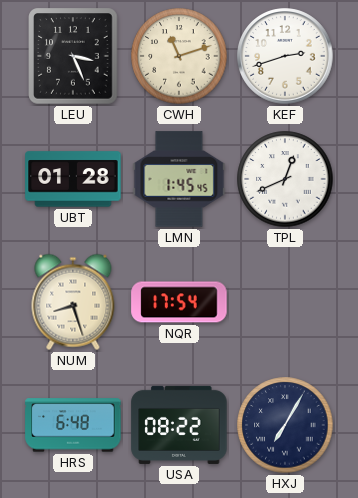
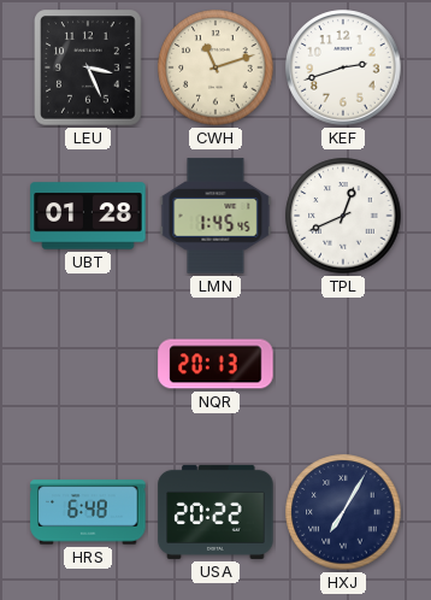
NUM: 8:27 -> none
NQR: 17:54 -> 20:13
USA: 08:22 -> 20:22
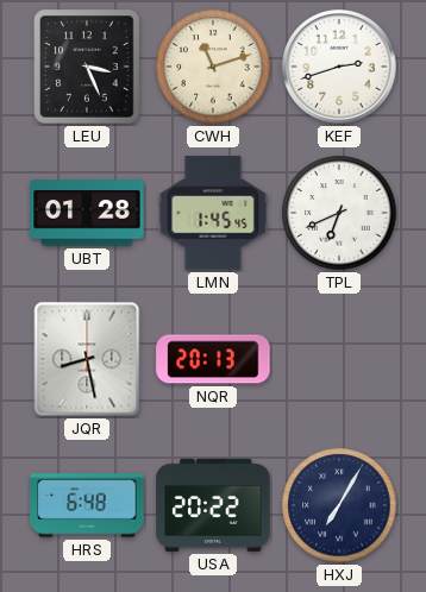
TPL: 12:41 -> 6:41
JQR: none -> 8:28
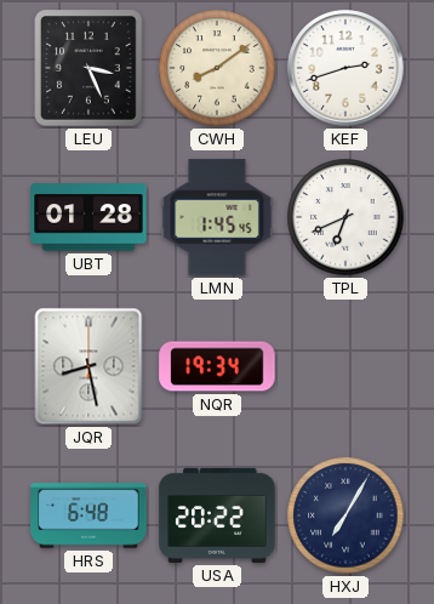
CWH: 11:12 -> 8:09
NQR: 20:13 -> 19:34
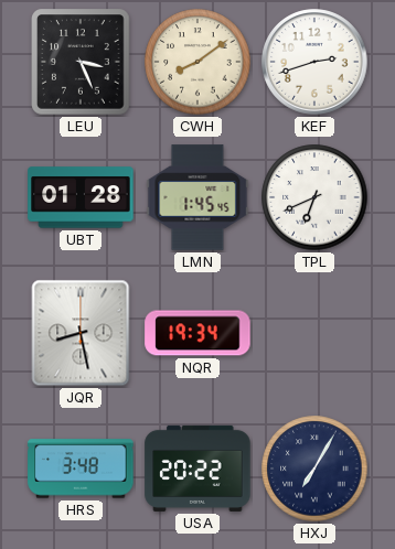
HRS: 6:48 -> 3:48
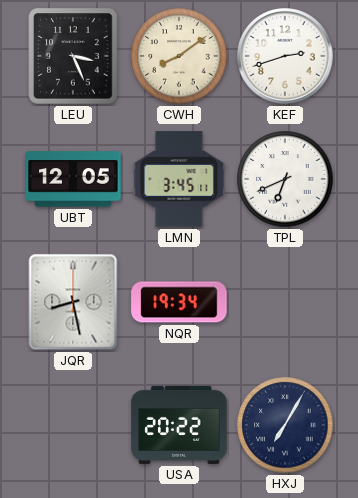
UBT: 01:28 -> 12:05
LMN: 1:45 -> 3:45
HRS: 3:48 -> none
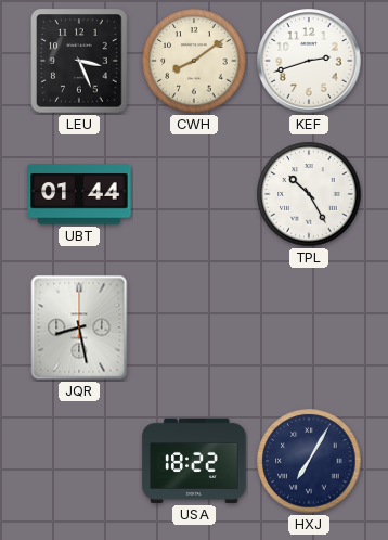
UBT: 12:05 -> 01:44
LMN: 3:45 -> none
TPL: 6:41 -> 10:25
NQR: 19:34 -> none
USA: 20:22 -> 18:22
